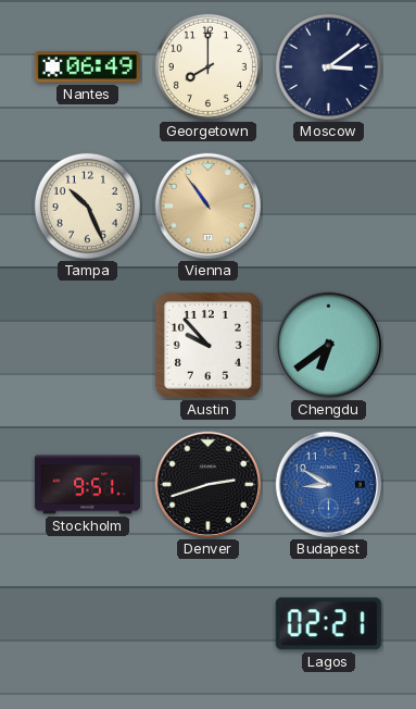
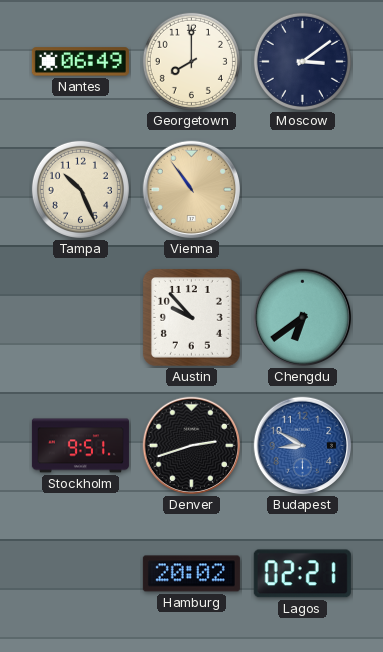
Hamburg: none -> 20:02
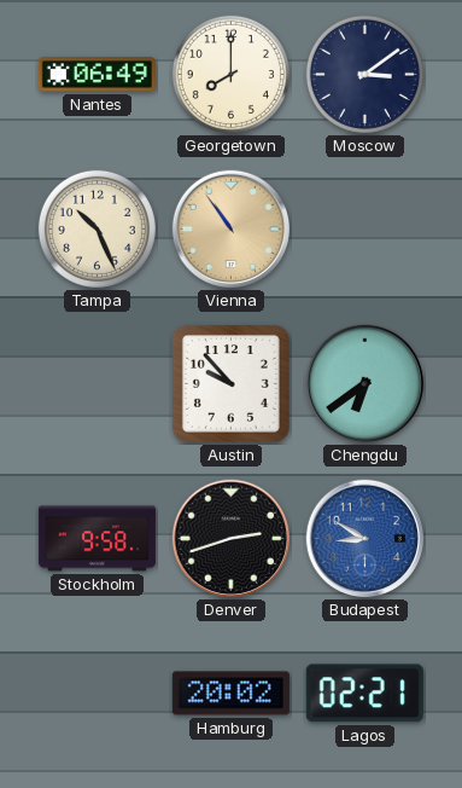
Stockholm: 9:51 -> 9:58
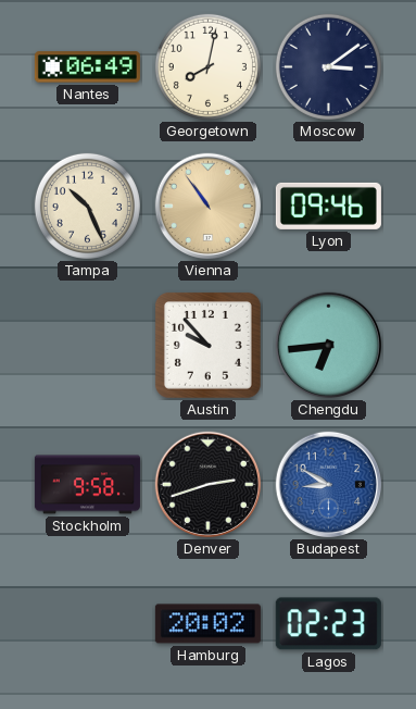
Georgetown: 8:00 -> 8:02
Lyon: none -> 09:46
Chengdu: 6:39 -> 6:44
Lagos: 02:21 -> 02:23
